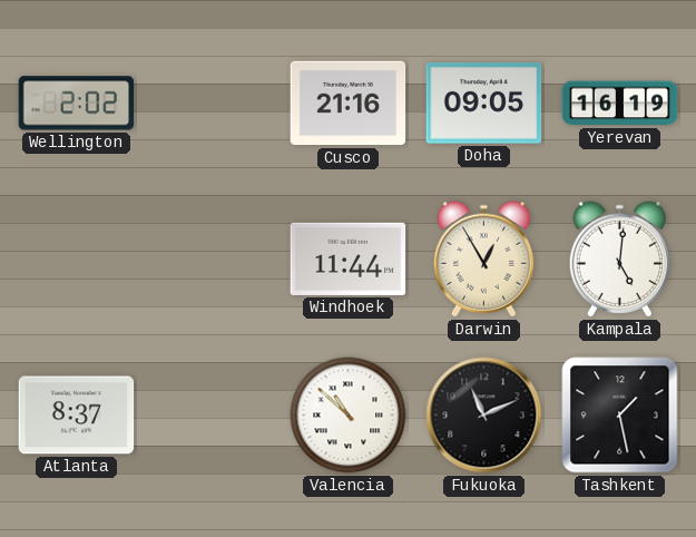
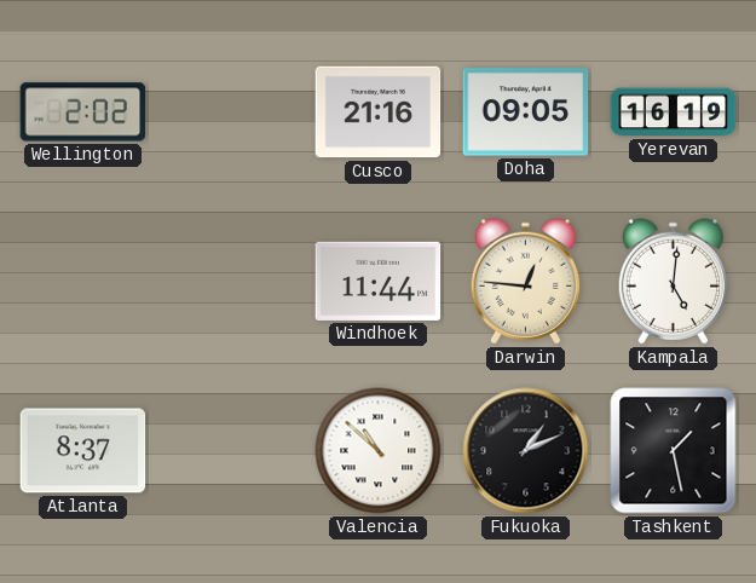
Darwin: 12:55 -> 12:46
Fukuoka: 11:11 -> 1:11
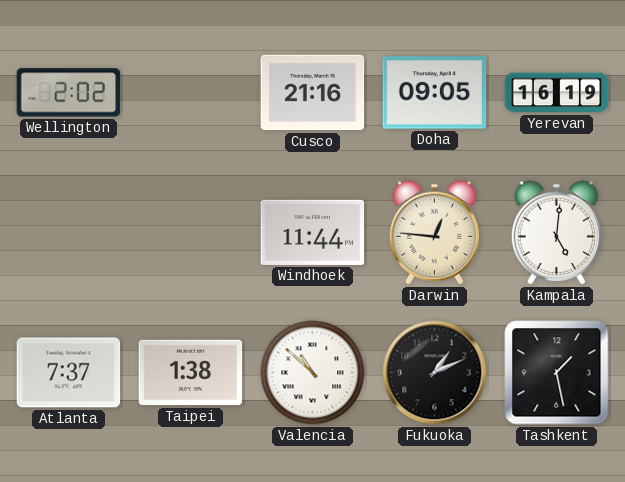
Atlanta: 8:37 -> 7:37
Taipei: none -> 1:38
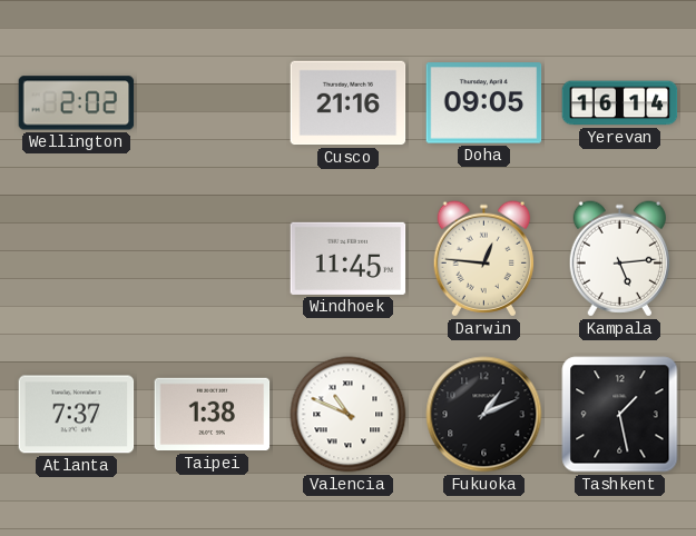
Yerevan: 16:19 -> 16:14
Windhoek: 11:44 -> 11:45
Kampala: 5:01 -> 5:14
Valencia: 10:52 -> 10:49
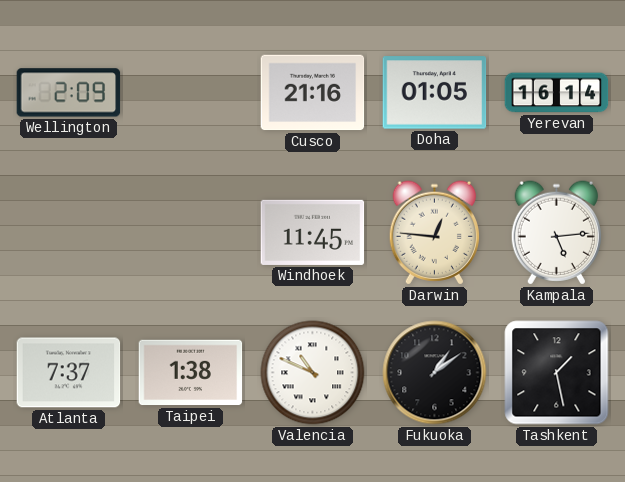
Wellington: 2:02 -> 2:09
Doha: 09:05 -> 01:05
Fukuoka: 1:11 -> 1:09
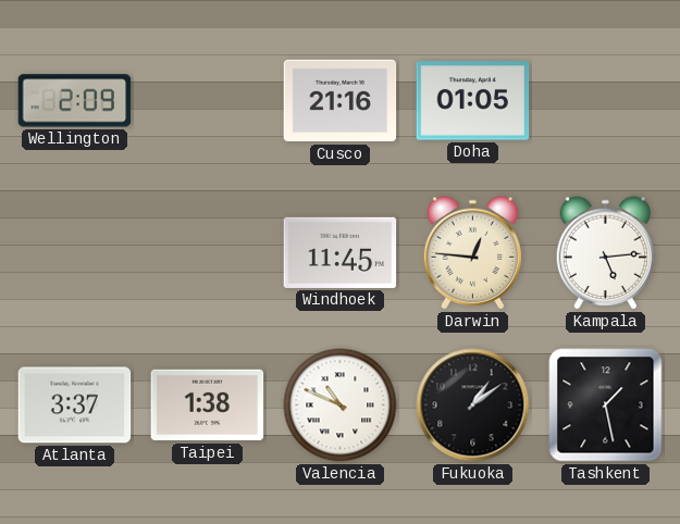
Yerevan: 16:14 -> none
Atlanta: 7:37 -> 3:37
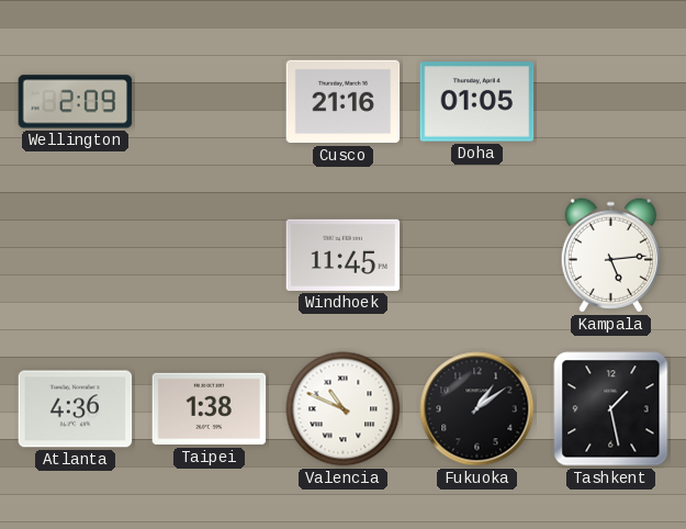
Darwin: 12:46 -> none
Atlanta: 3:37 -> 4:36
